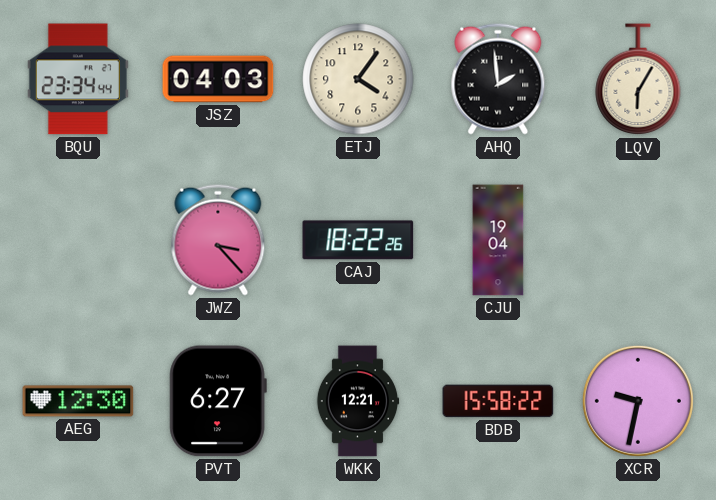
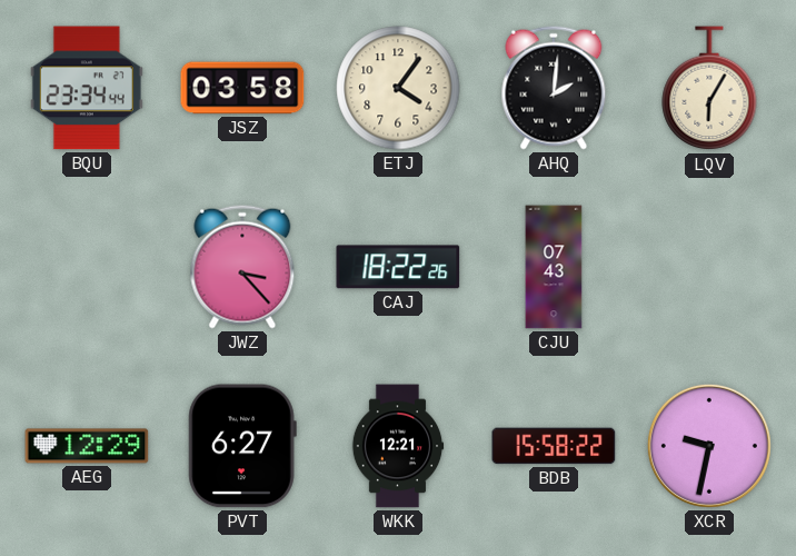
JSZ: 04:03 -> 03:58
AHQ: 1:59 -> 2:01
CJU: 19:04 -> 07:43
AEG: 12:30 -> 12:29
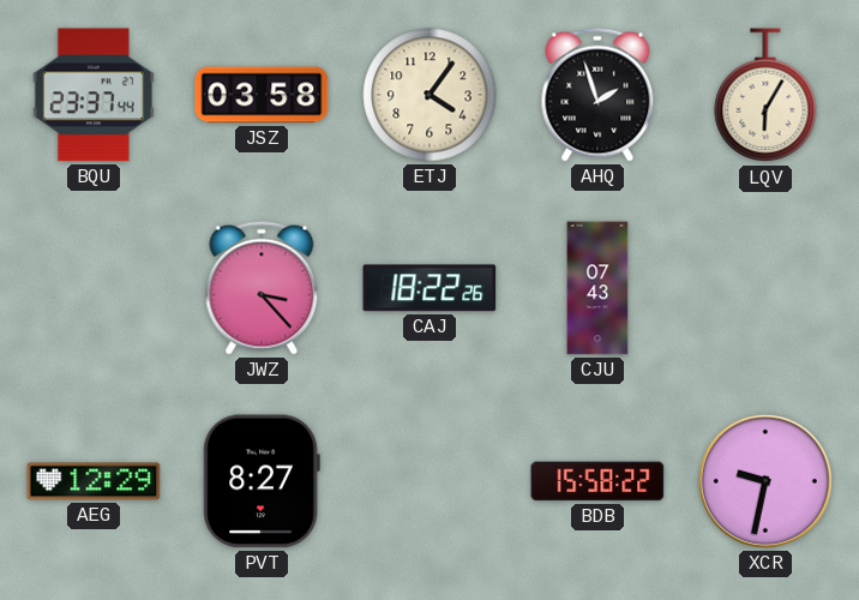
BQU: 23:34 -> 23:37
AHQ: 2:01 -> 1:57
PVT: 6:27 -> 8:27
WKK: 12:21 -> none
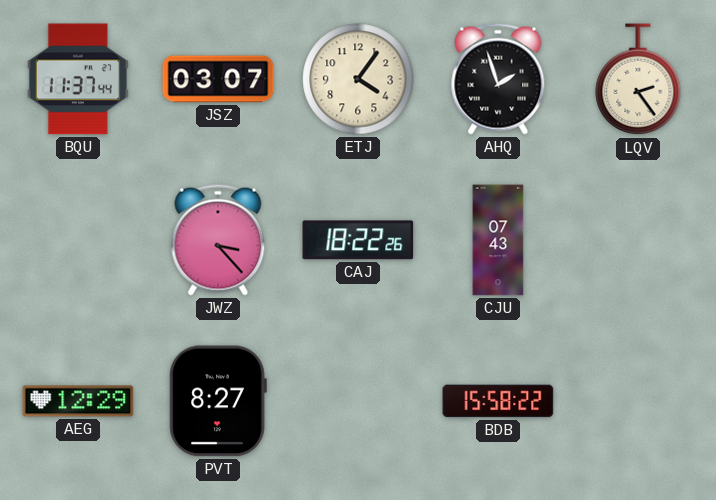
BQU: 23:37 -> 11:37
JSZ: 03:58 -> 03:07
LQV: 6:05 -> 2:24
XCR: 9:32 -> none
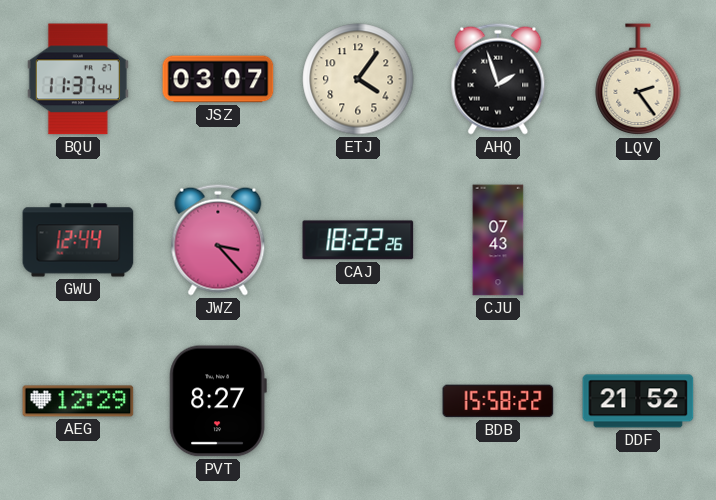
GWU: none -> 12:44
DDF: none -> 21:52
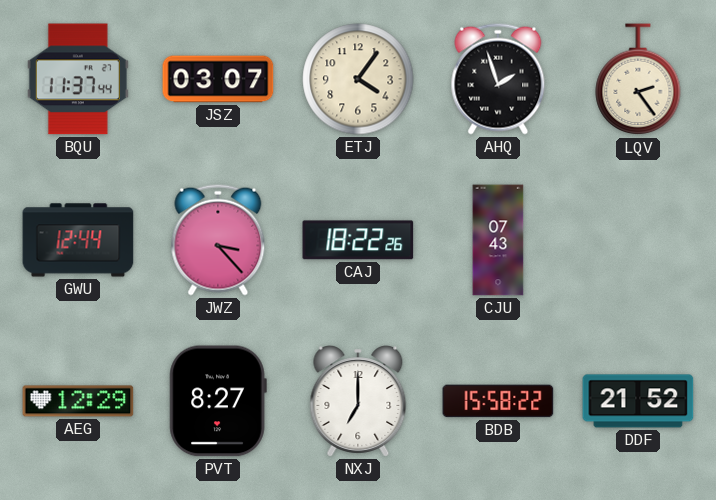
NXJ: none -> 7:00
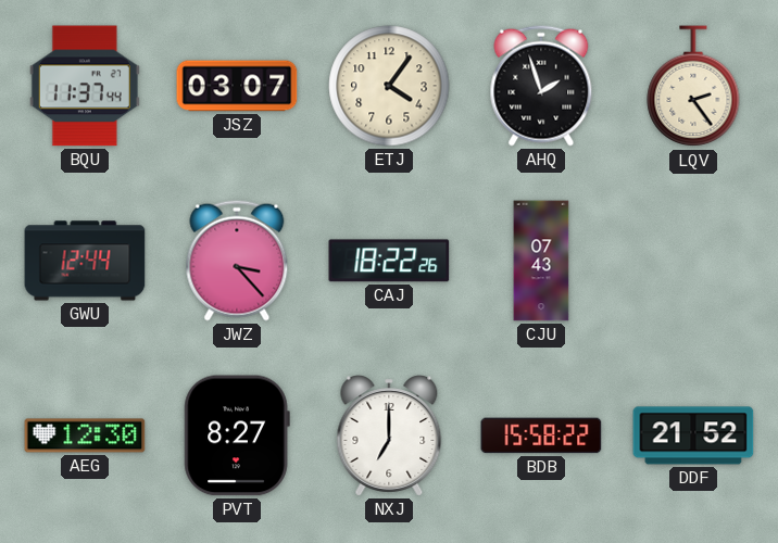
AEG: 12:29 -> 12:30
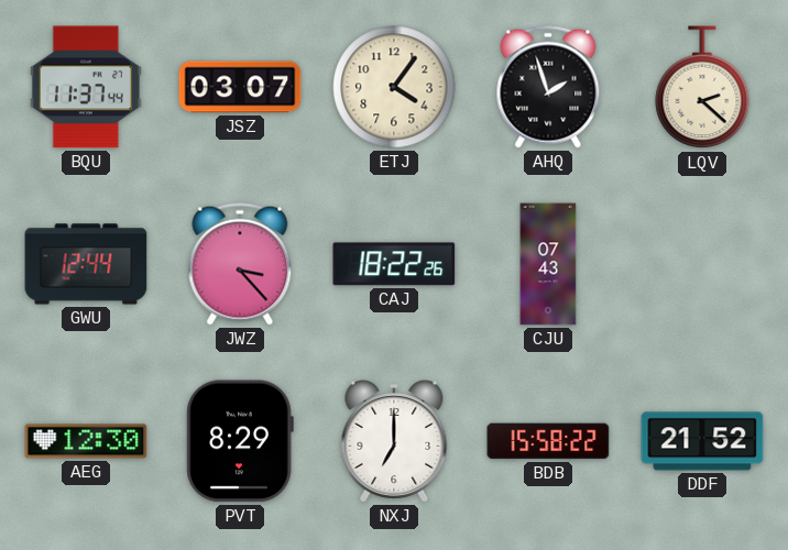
LQV: 2:24 -> 2:22
PVT: 8:27 -> 8:29
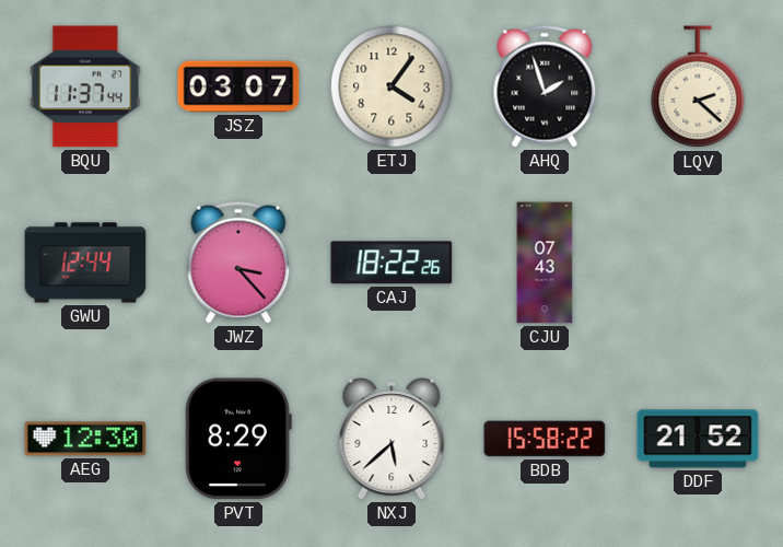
NXJ: 7:00 -> 5:38
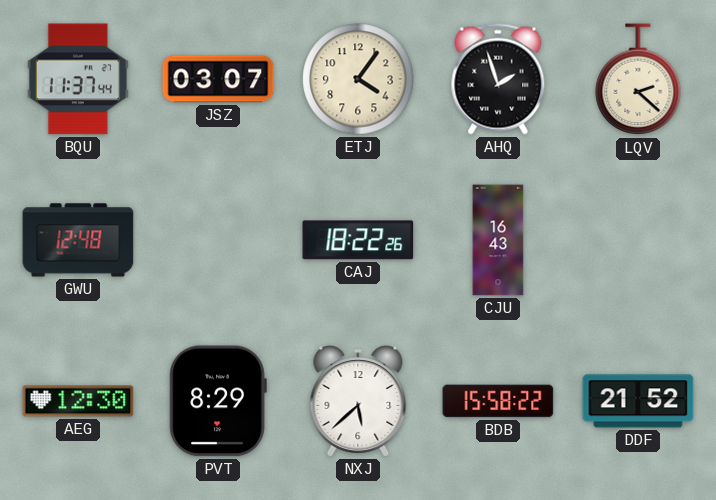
GWU: 12:44 -> 12:48
JWZ: 3:23 -> none
CJU: 07:43 -> 16:43
